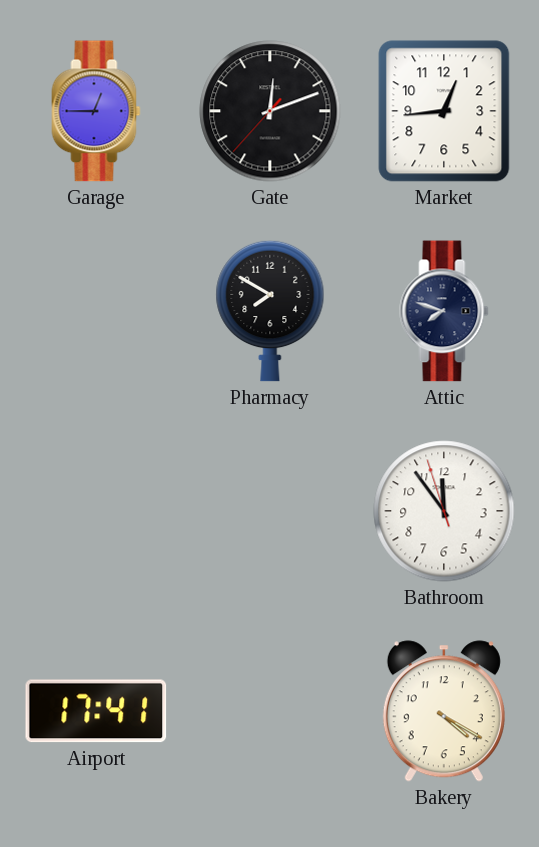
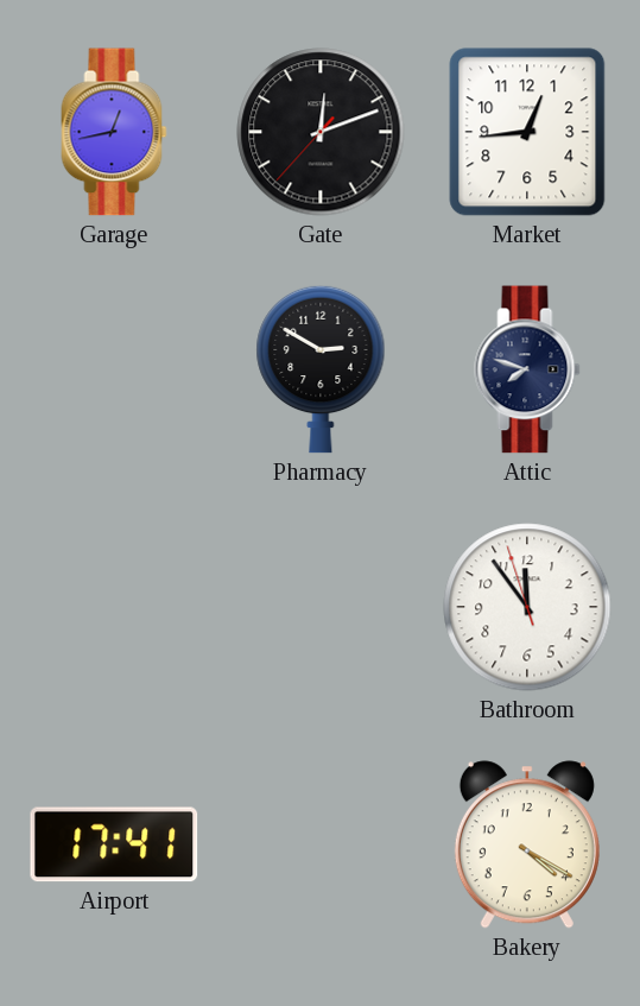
Garage: 12:45 -> 12:43
Pharmacy: 7:50 -> 2:50
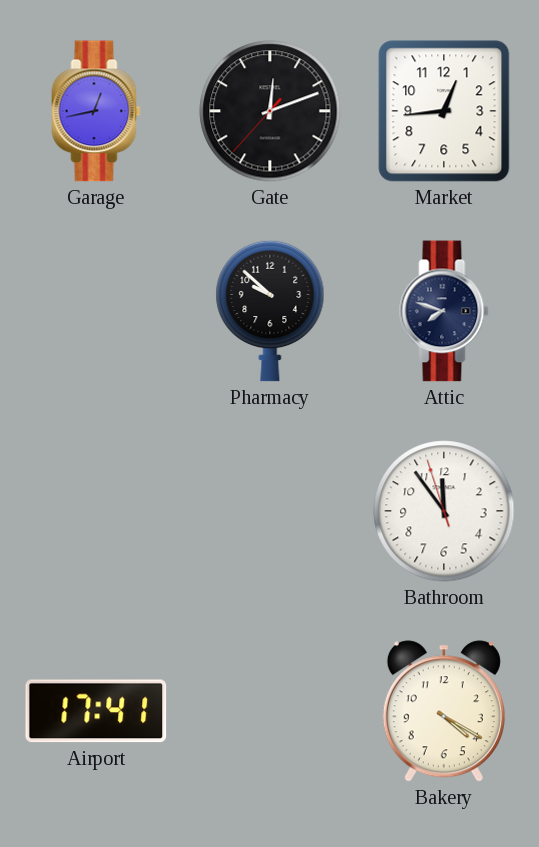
Pharmacy: 2:50 -> 9:52
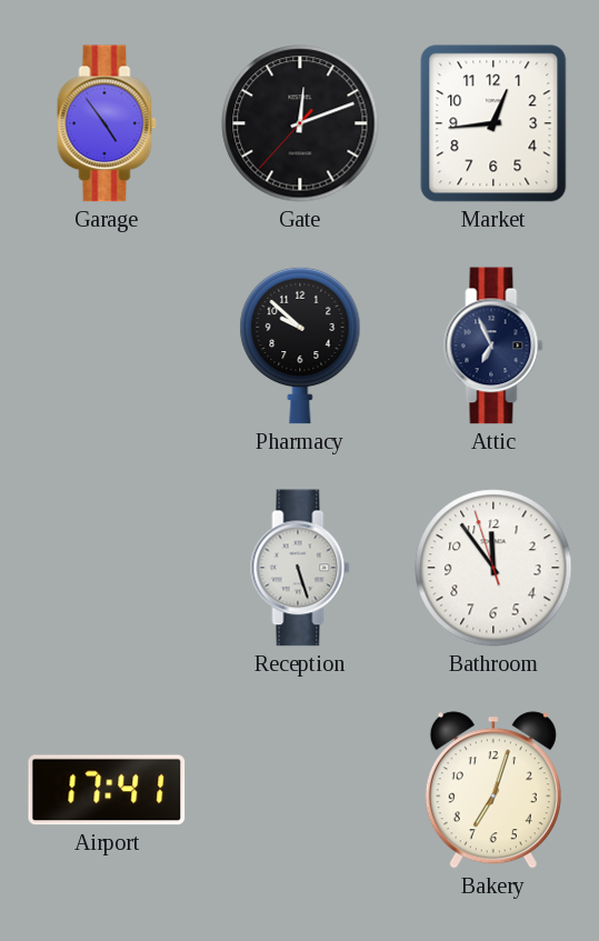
Garage: 12:43 -> 4:54
Attic: 7:48 -> 6:56
Reception: none -> 5:27
Bakery: 4:20 -> 7:03
